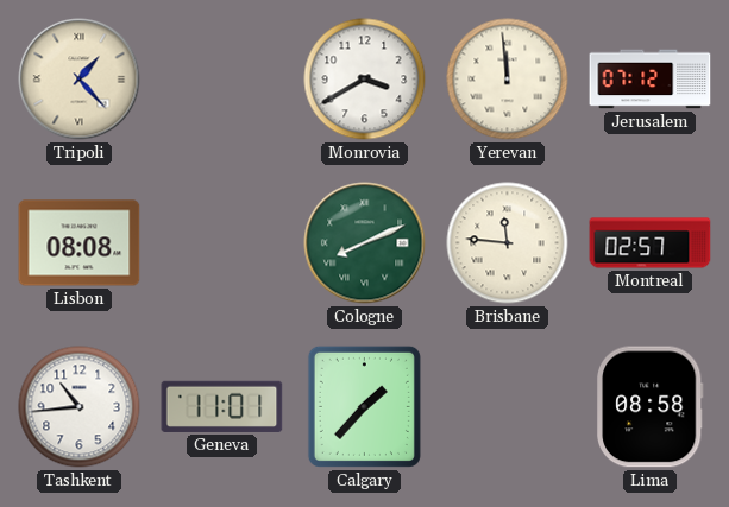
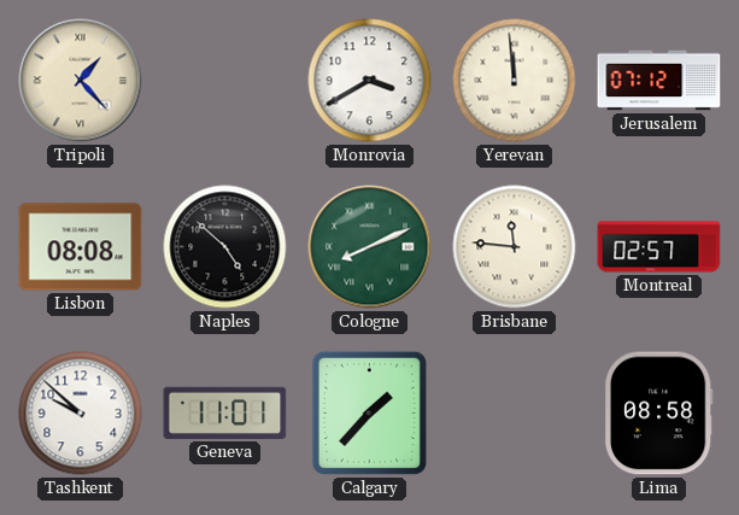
Naples: none -> 4:52
Tashkent: 10:44 -> 9:52
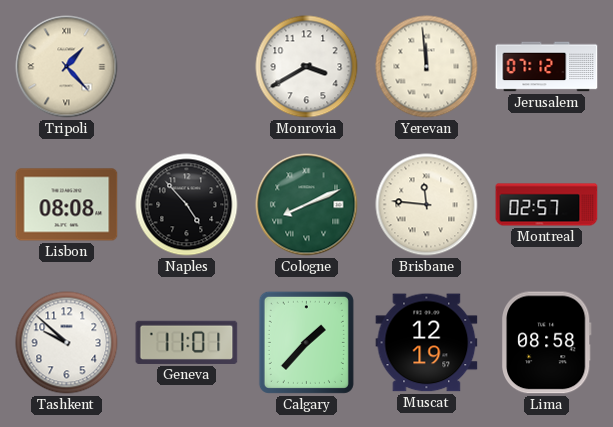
Naples: 4:52 -> 4:53
Muscat: none -> 12:19
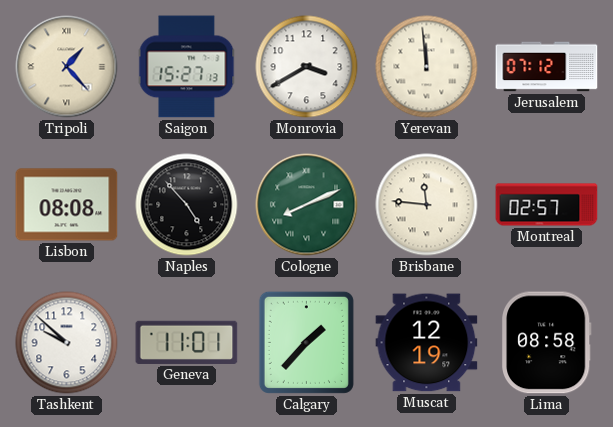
Saigon: none -> 15:27
